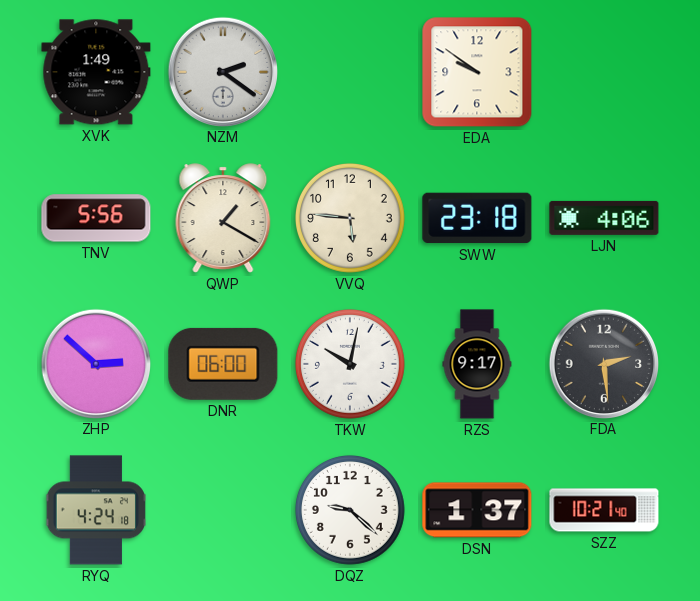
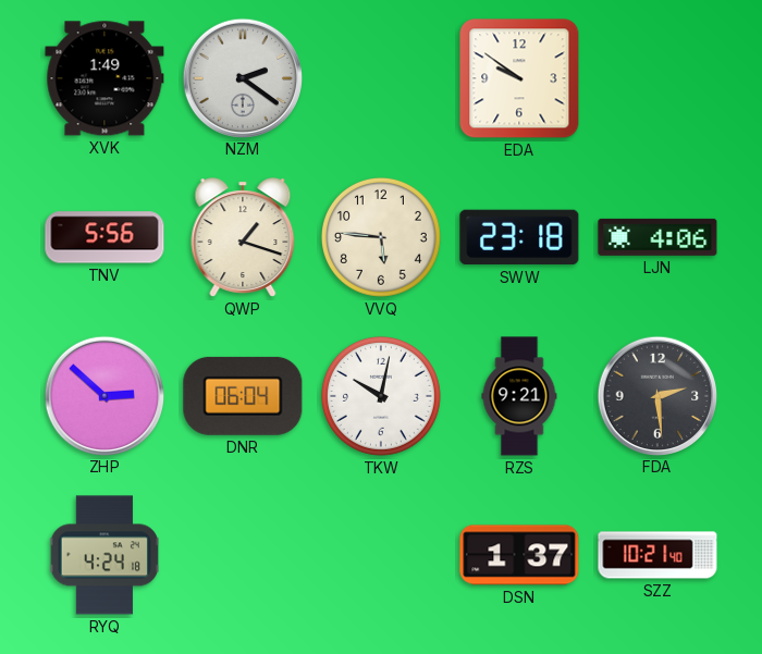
QWP: 1:20 -> 1:18
DNR: 06:00 -> 06:04
RZS: 9:17 -> 9:21
DQZ: 9:22 -> none
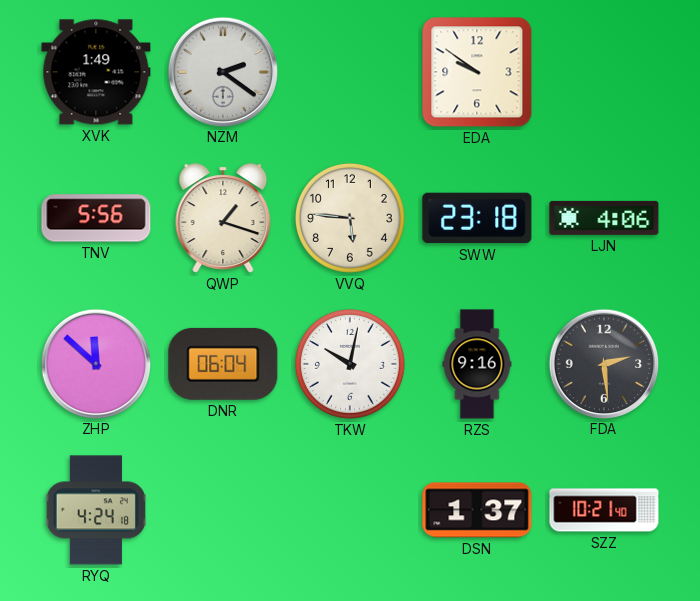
ZHP: 2:52 -> 11:52
RZS: 9:21 -> 9:16
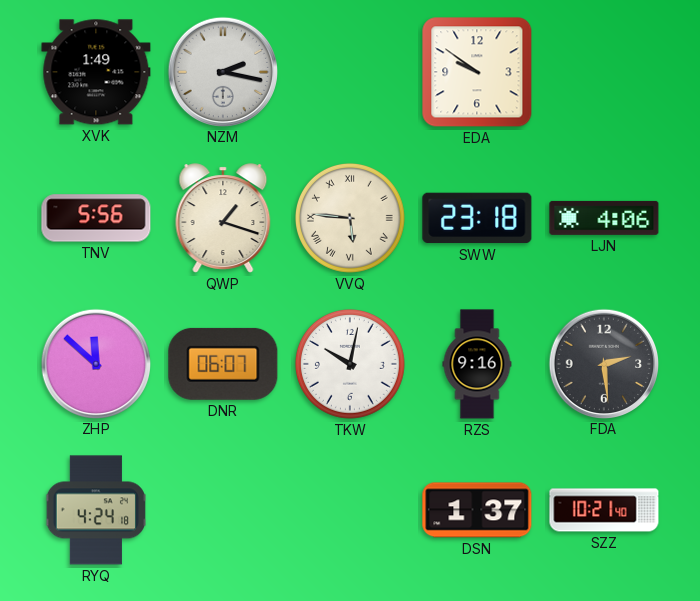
NZM: 2:21 -> 2:17
VVQ numerals: Arabic -> Roman
DNR: 06:04 -> 06:07
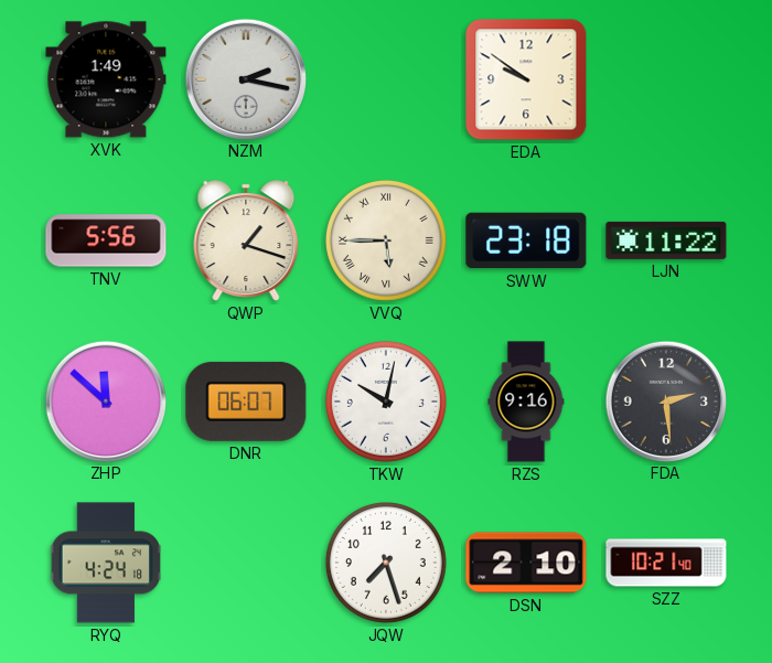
VVQ: 5:46 -> 5:45
LJN: 4:06 -> 11:22
JQW: none -> 7:27
DSN: 1:37 -> 2:10
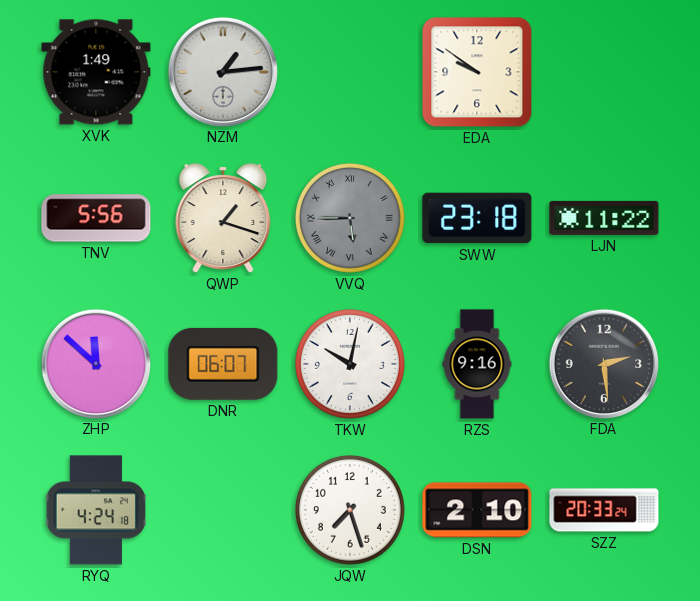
NZM: 2:17 -> 1:14
VVQ dial: cream -> grey
SZZ: 10:21 -> 20:33
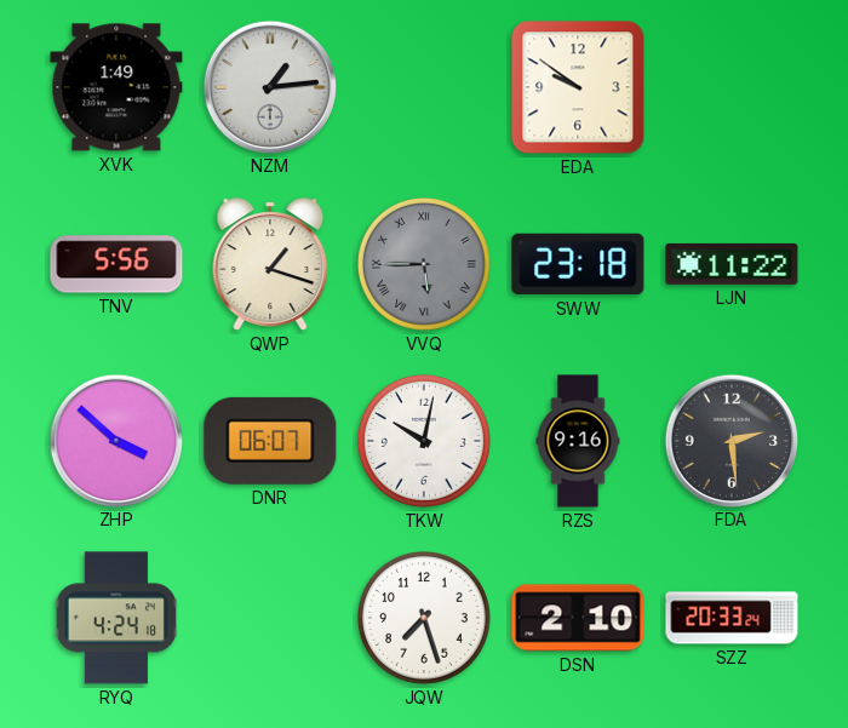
ZHP: 11:52 -> 3:52
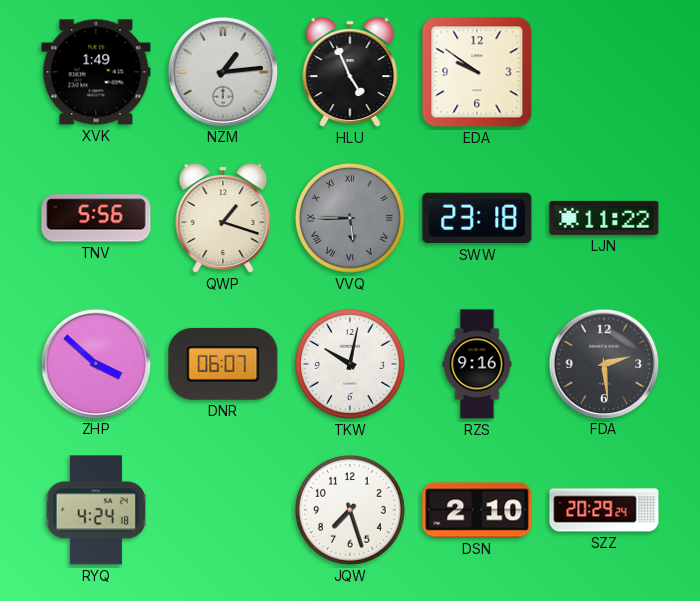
HLU: none -> 4:56
SZZ: 20:33 -> 20:29
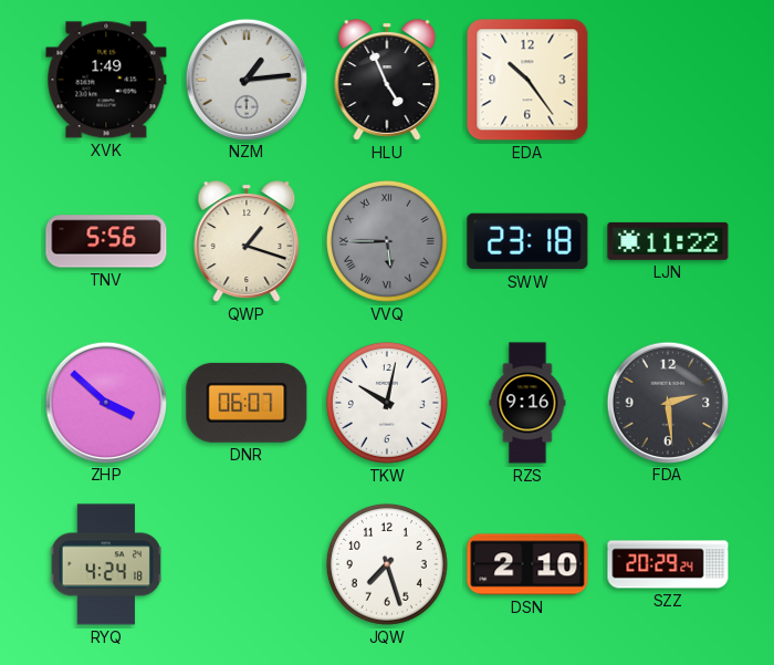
EDA: 9:51 -> 10:24
